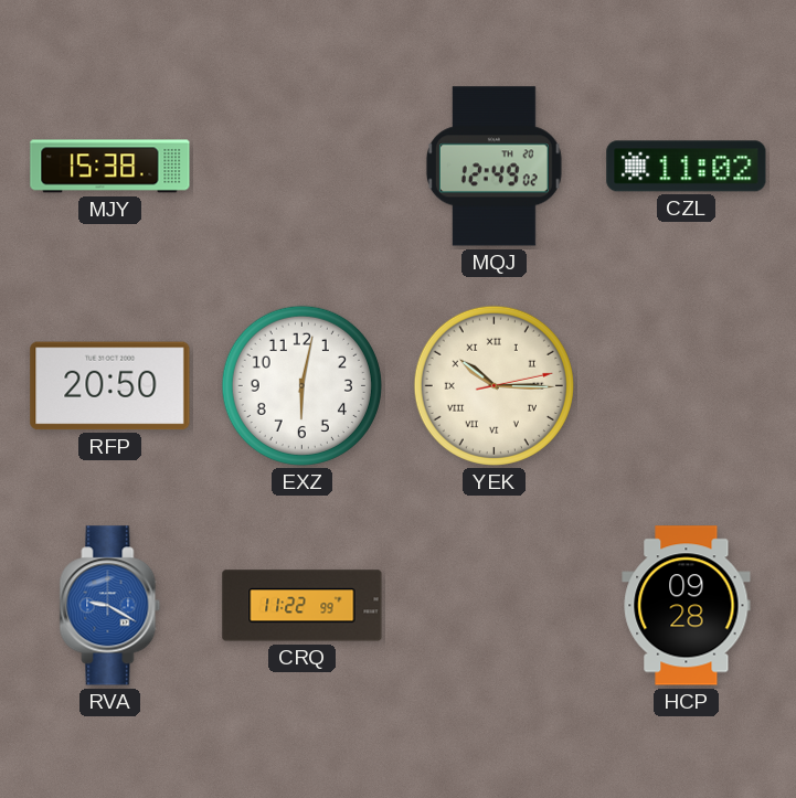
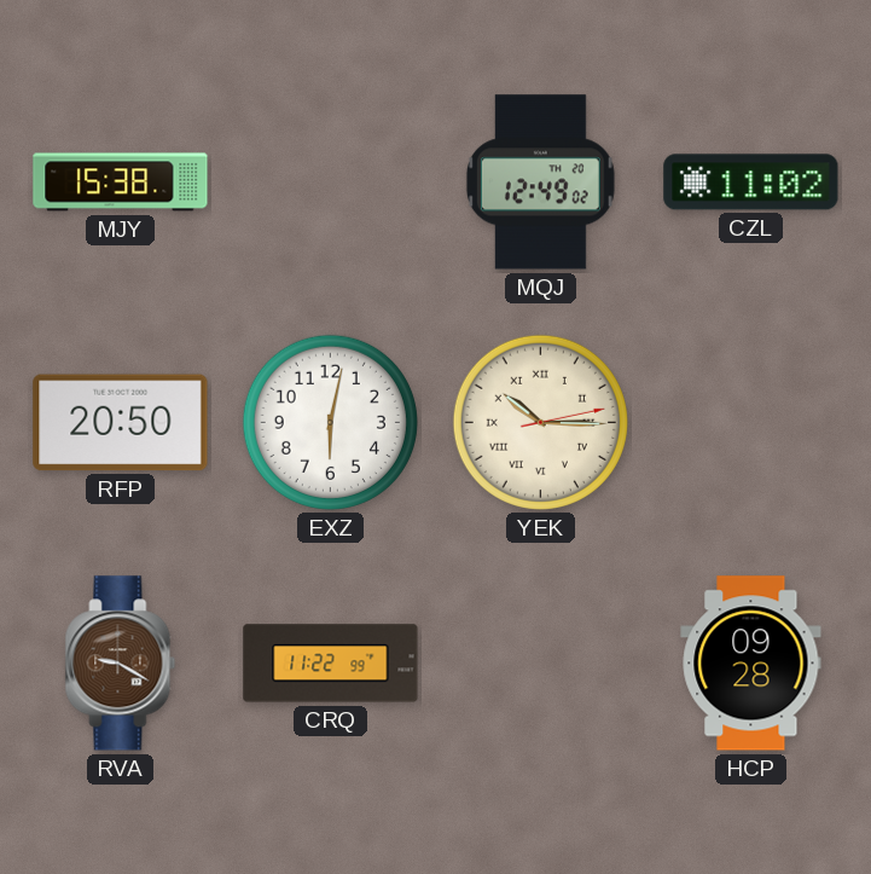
RVA dial: blue -> brown
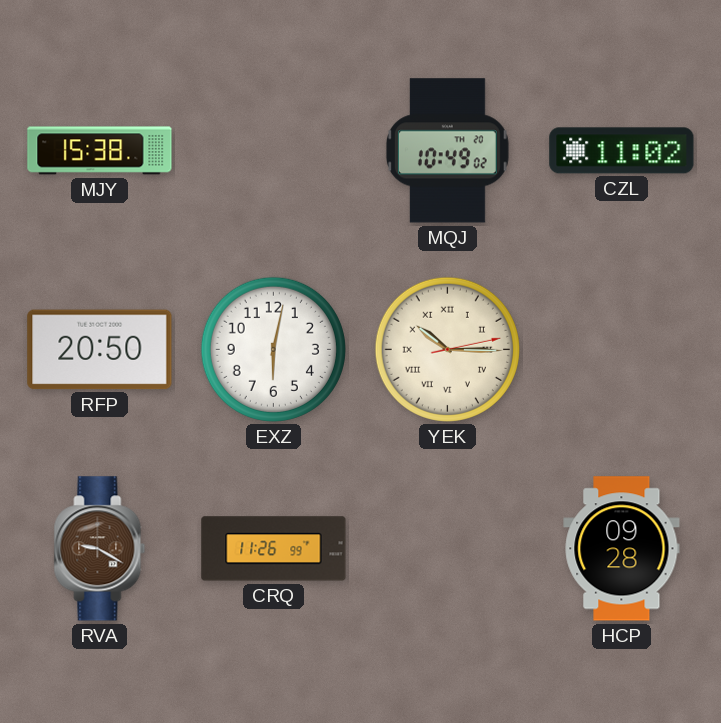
MQJ: 12:49 -> 10:49
CRQ: 11:22 -> 11:26
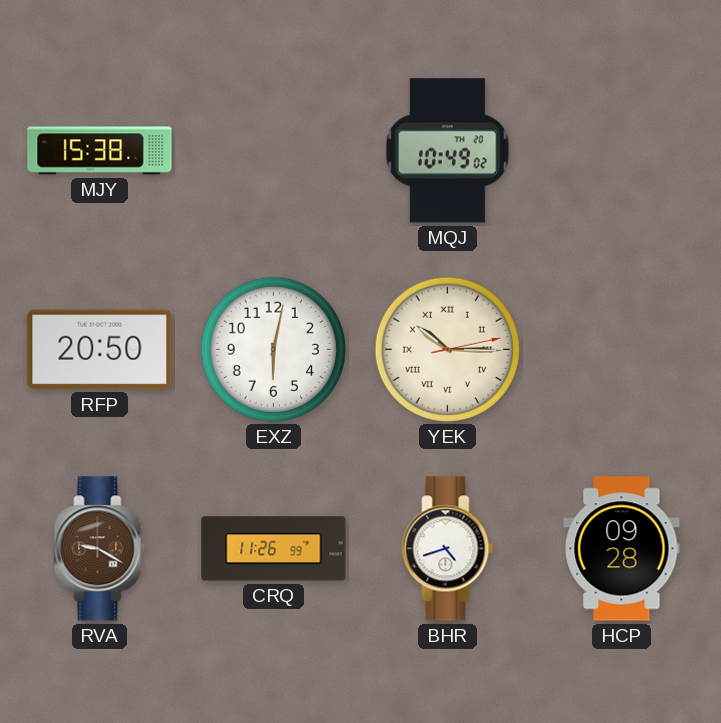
CZL: 11:02 -> none
BHR: none -> 4:42
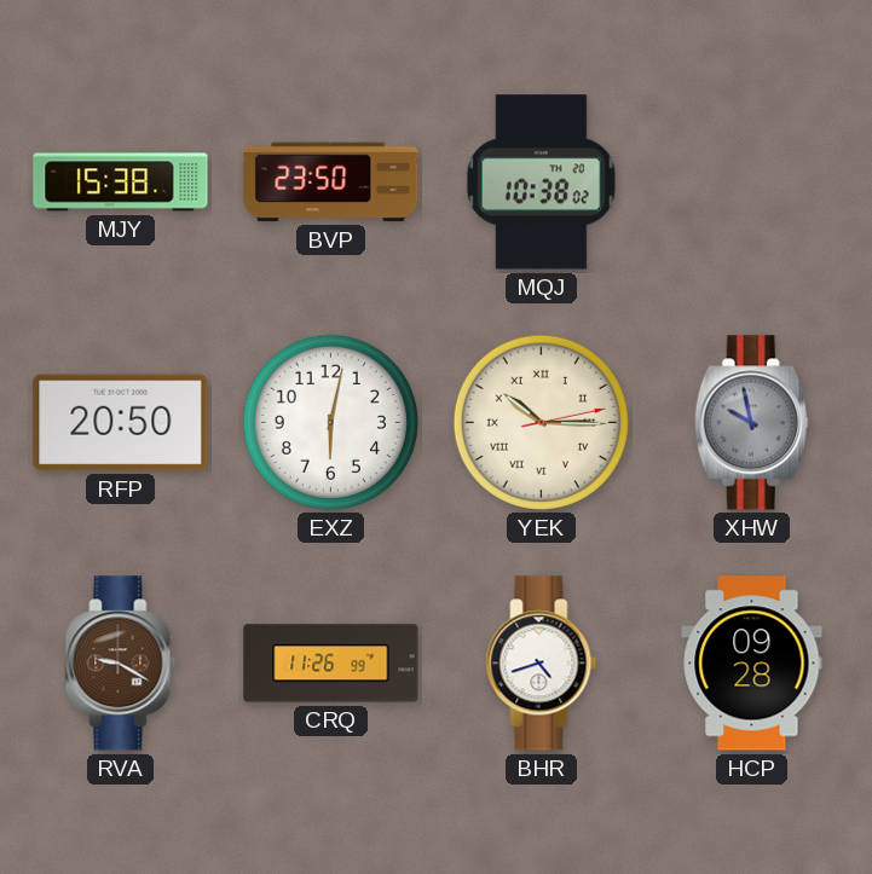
BVP: none -> 23:50
MQJ: 10:49 -> 10:38
XHW: none -> 9:58
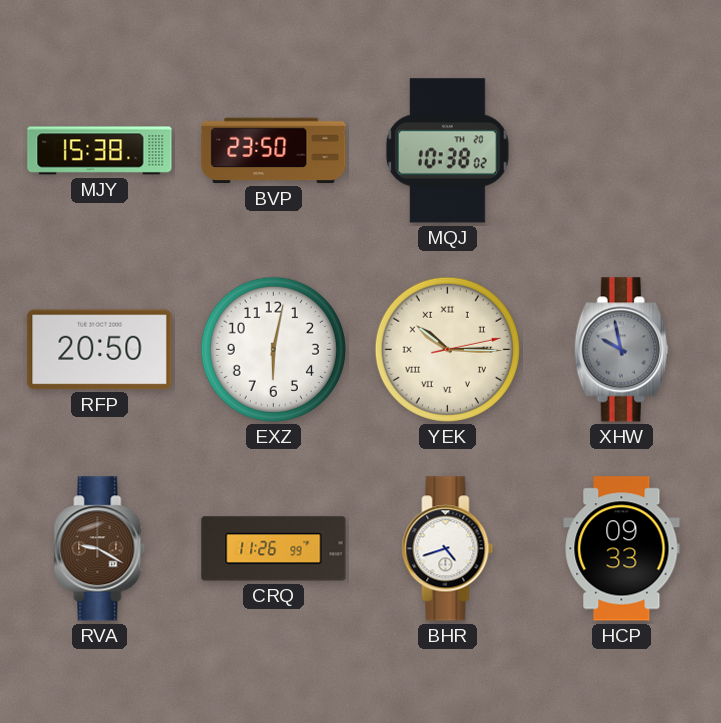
HCP: 09:28 -> 09:33
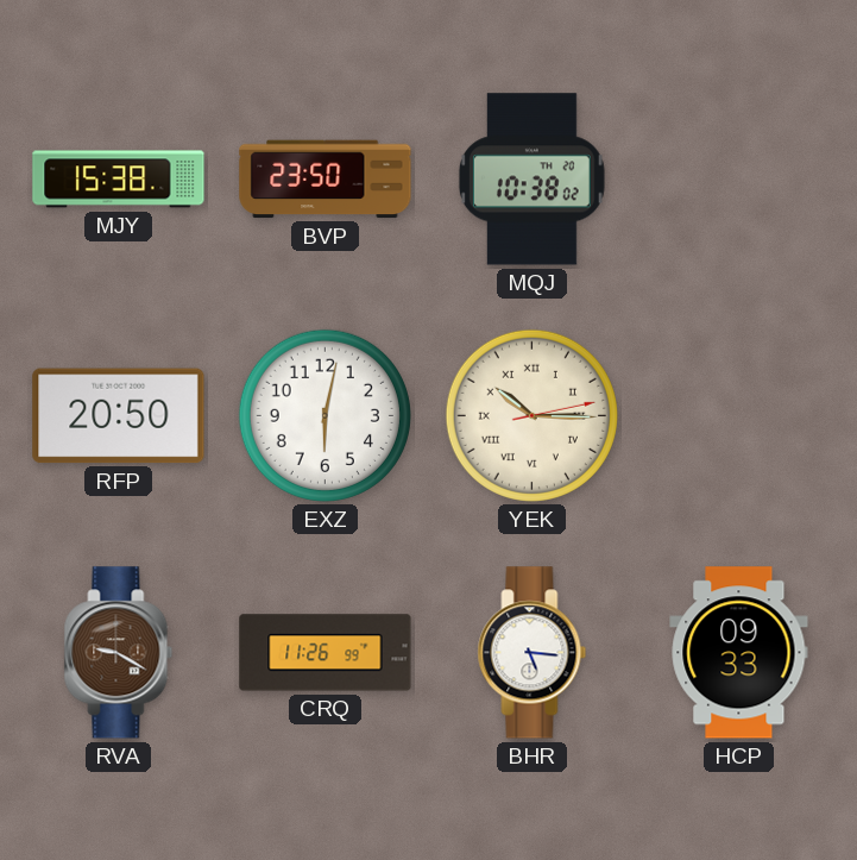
XHW: 9:58 -> none
BHR: 4:42 -> 5:16
